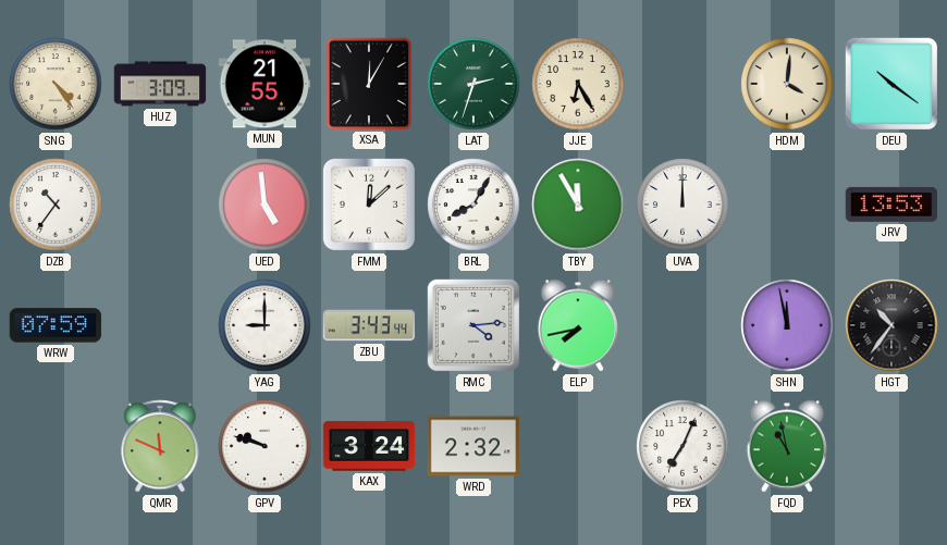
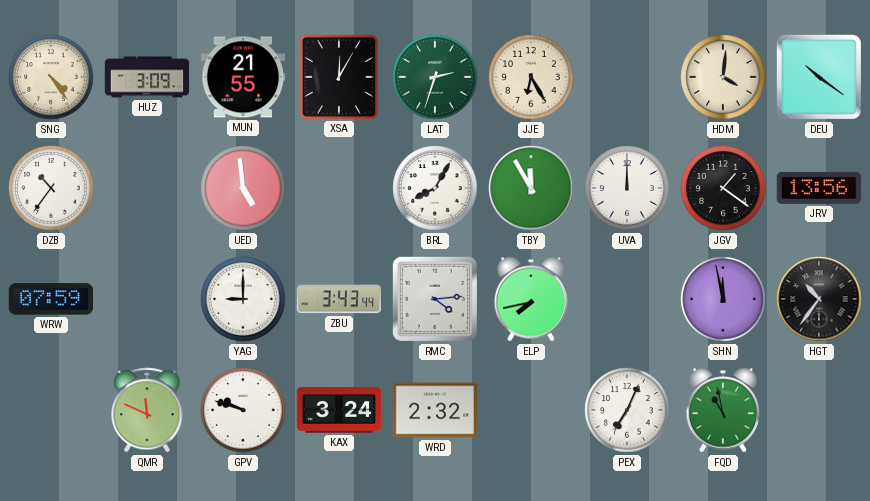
FMM: 12:08 -> none
JGV: none -> 1:21
JRV: 13:53 -> 13:56
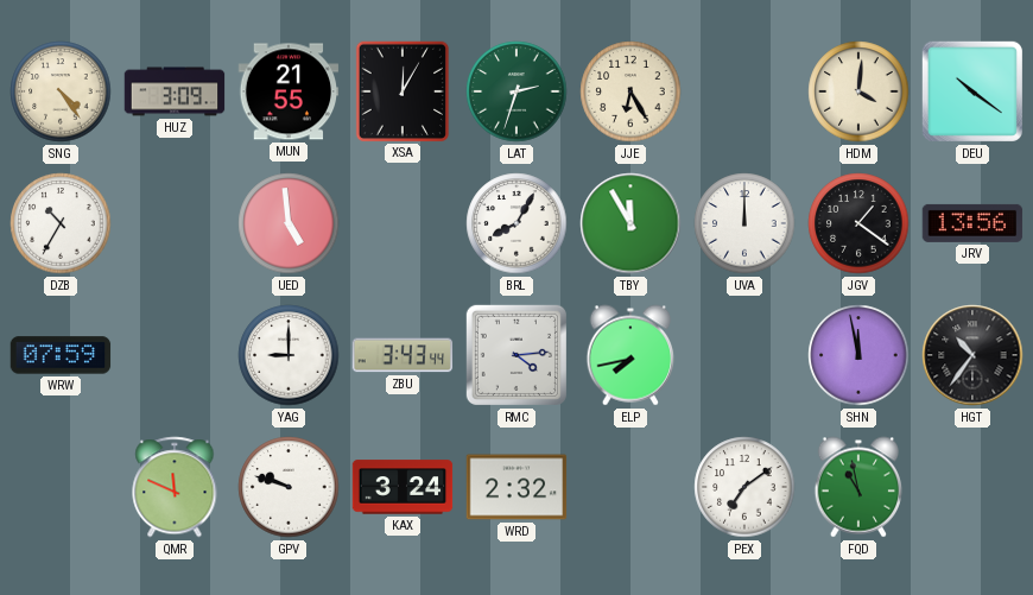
DZB: 10:36 -> 10:35
PEX: 7:04 -> 7:09
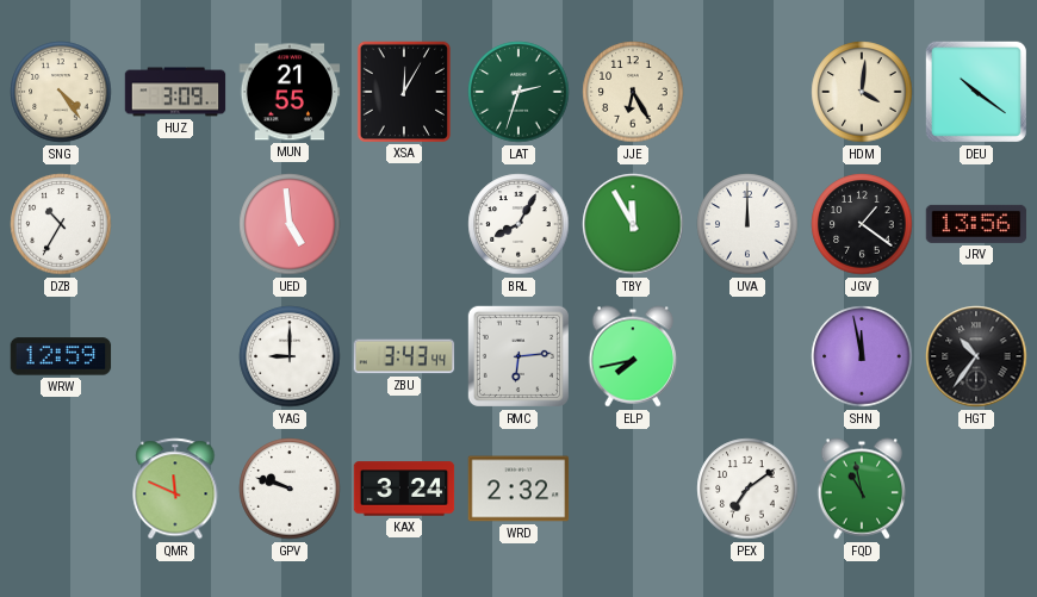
WRW: 07:59 -> 12:59
RMC: 4:14 -> 6:14
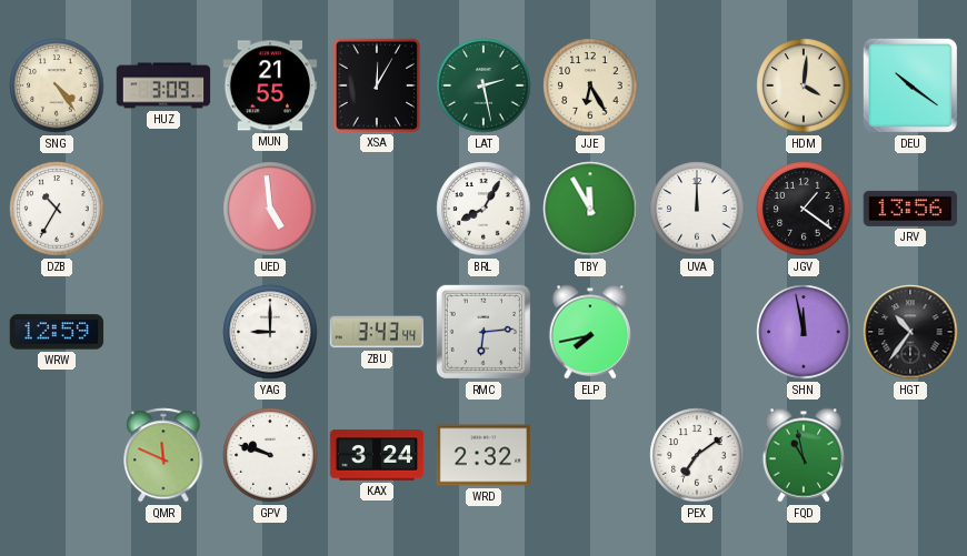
LAT: 2:33 -> 2:28
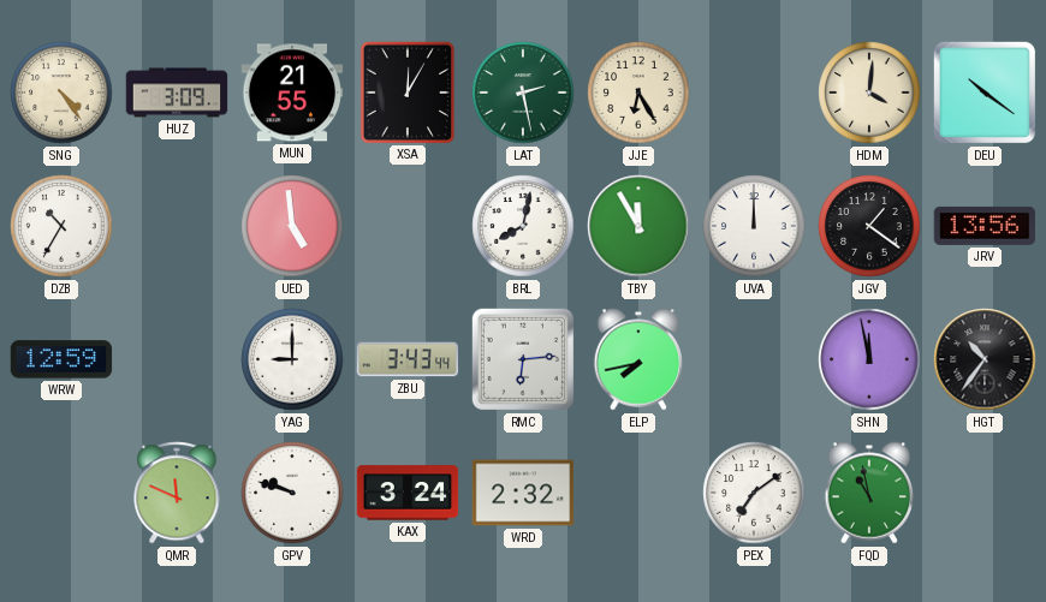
BRL: 8:05 -> 8:02
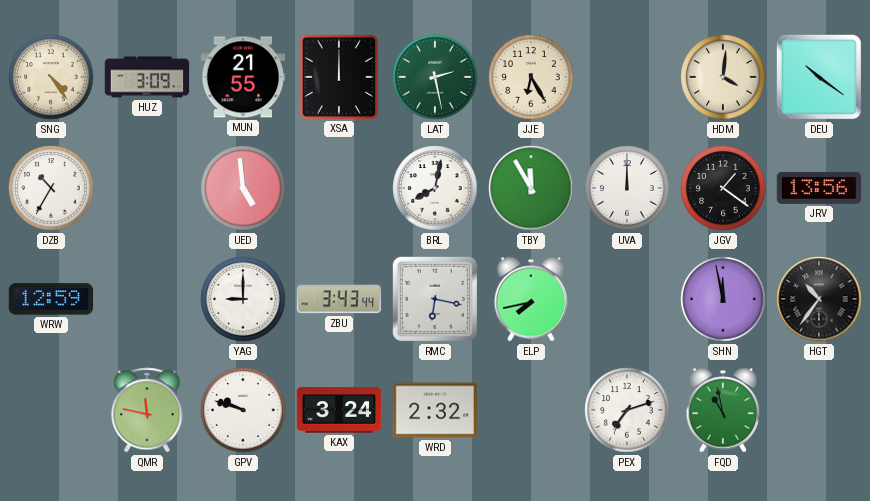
XSA: 12:05 -> 12:00
RMC: 6:14 -> 6:17
QMR: 11:49 -> 11:47
PEX: 7:09 -> 7:12
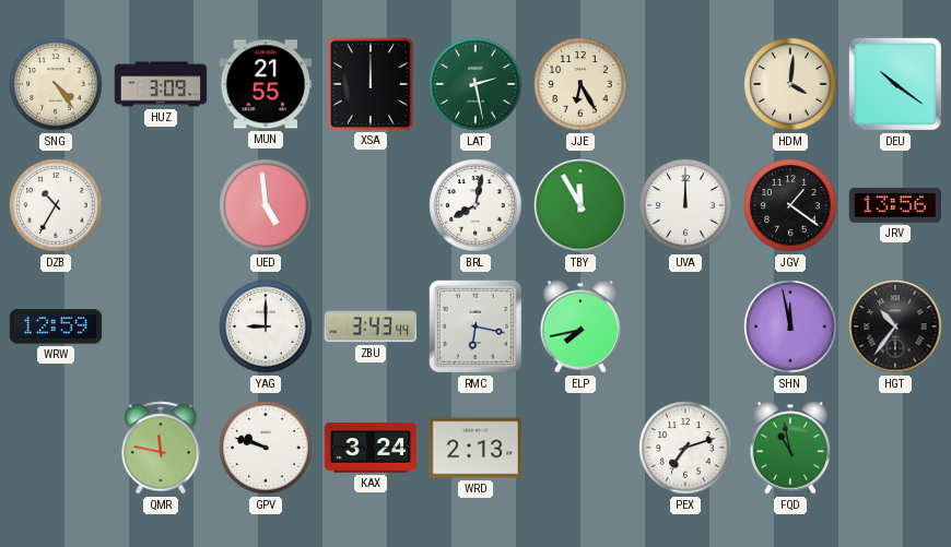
WRD: 2:32 -> 2:13
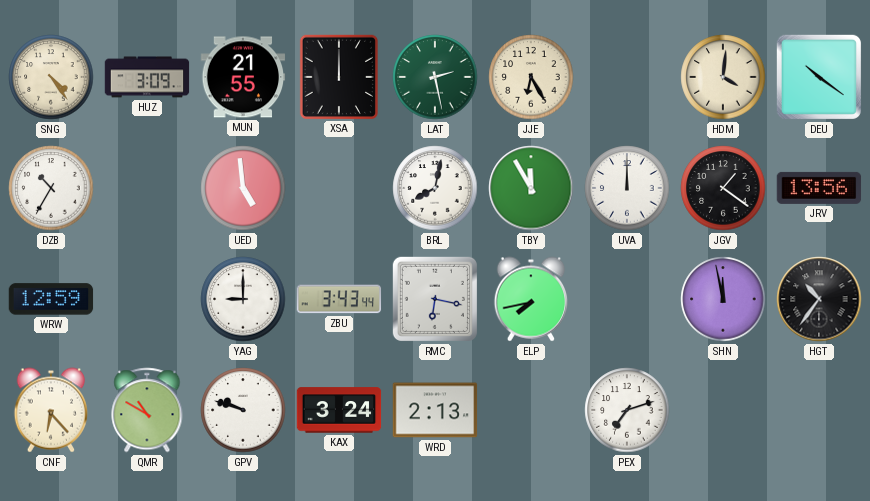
CNF: none -> 6:23
QMR: 11:47 -> 10:50
FQD: 10:58 -> none
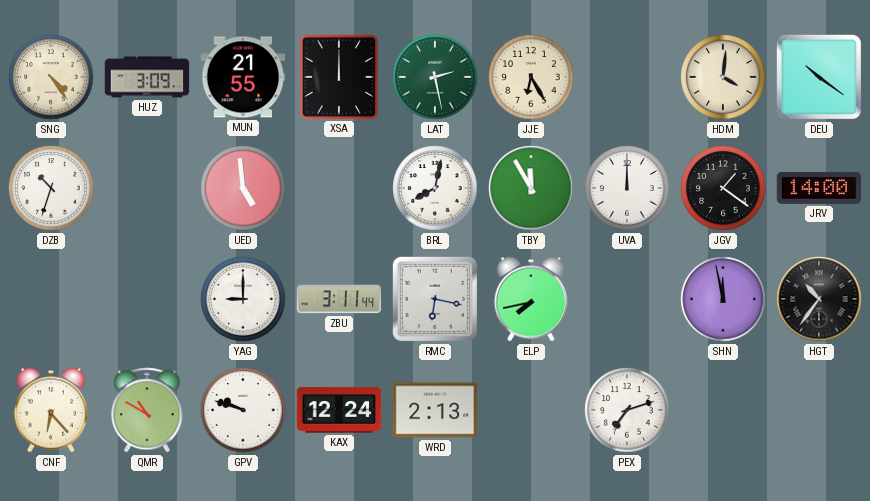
DZB: 10:35 -> 10:33
JRV: 13:56 -> 14:00
WRW: 12:59 -> none
ZBU: 3:43 -> 3:11
KAX: 3:24 -> 12:24
